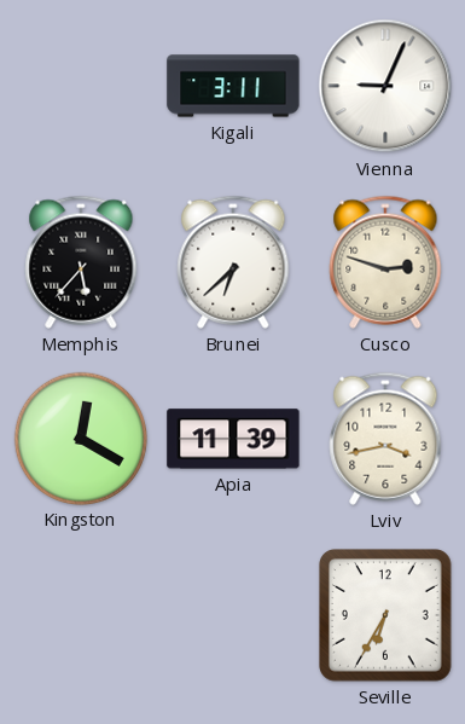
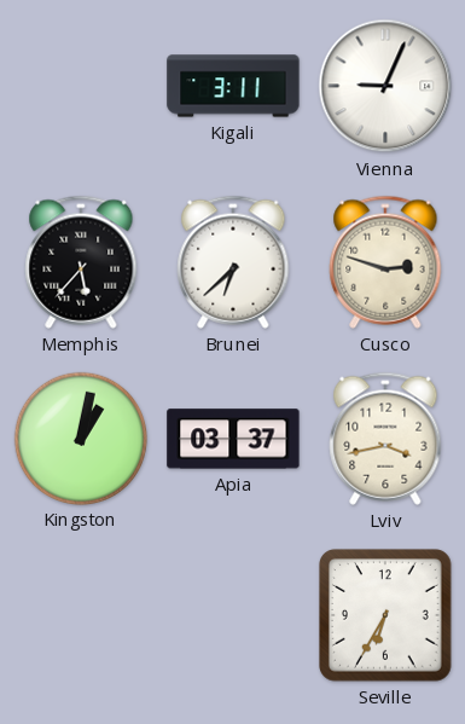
Kingston: 12:20 -> 1:02
Apia: 11:39 -> 03:37
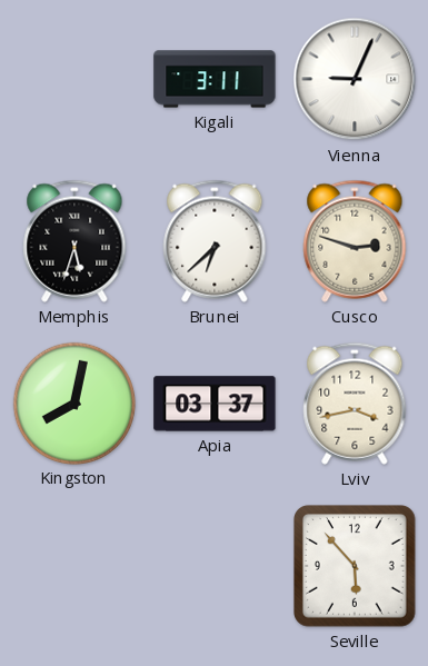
Memphis: 5:37 -> 5:33
Kingston: 1:02 -> 8:02
Seville: 6:35 -> 5:53
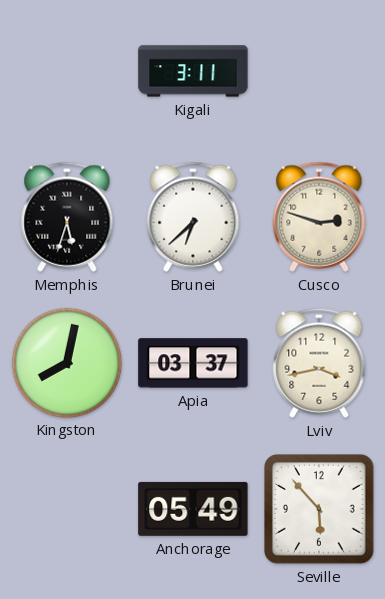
Vienna: 9:04 -> none
Anchorage: none -> 05:49
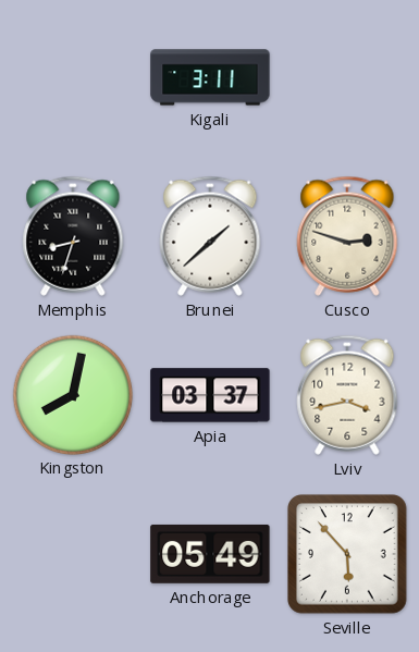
Memphis: 5:33 -> 8:33
Brunei: 6:38 -> 1:38
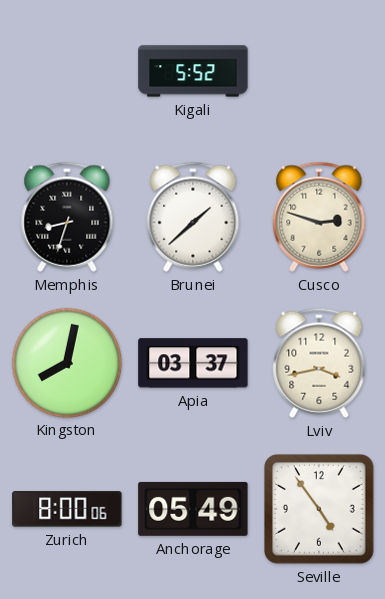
Kigali: 3:11 -> 5:52
Zurich: none -> 8:00
Seville: 5:53 -> 4:54
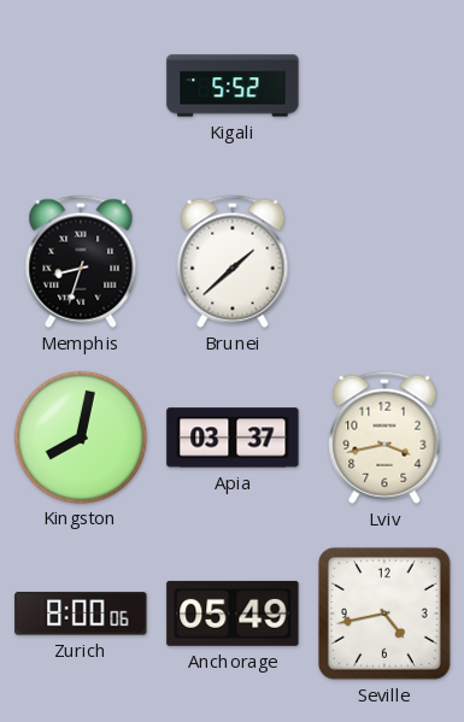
Cusco: 2:48 -> none
Seville: 4:54 -> 4:43
